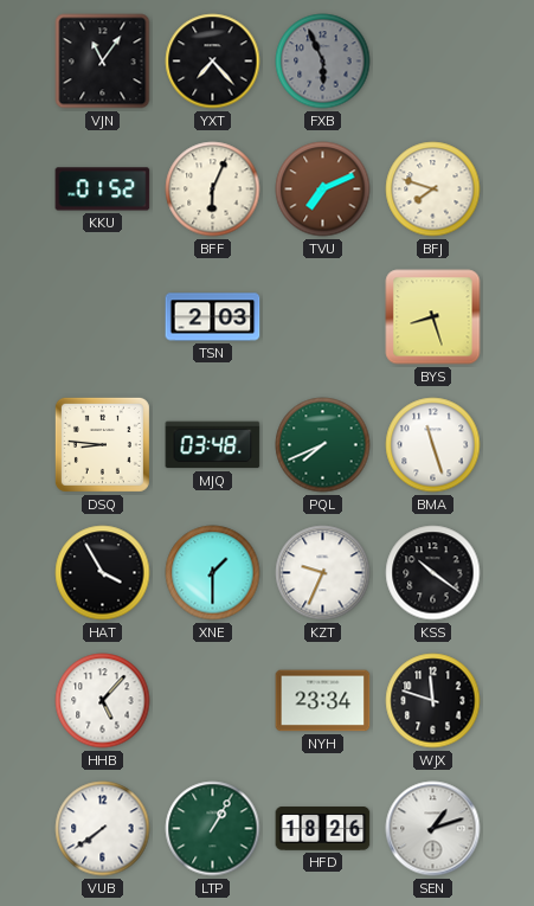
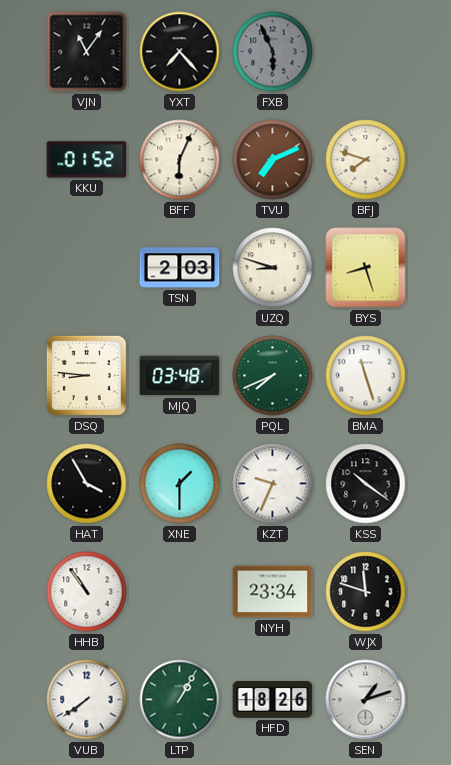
UZQ: none -> 8:48
HHB: 5:07 -> 10:54
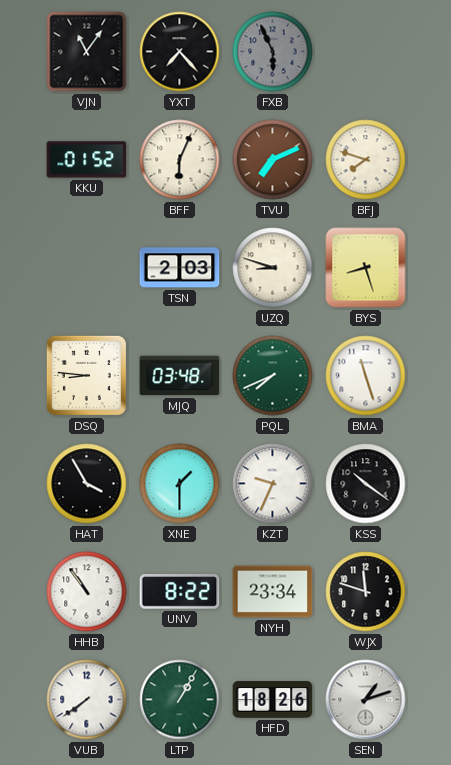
UNV: none -> 8:22
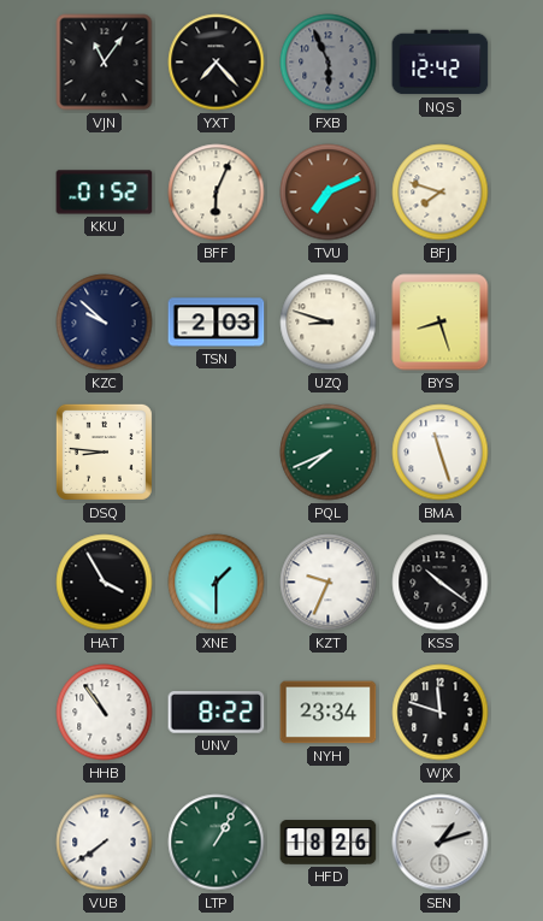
NQS: none -> 12:42
KZC: none -> 9:52
MJQ: 03:48 -> none
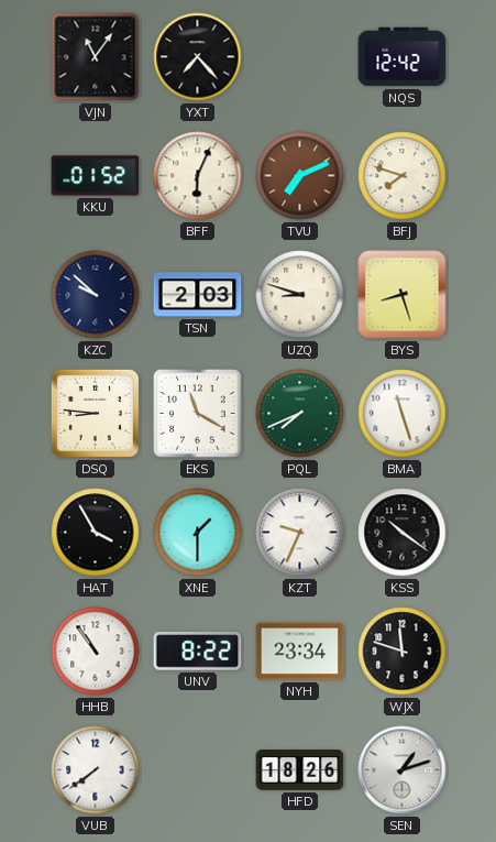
FXB: 5:56 -> none
EKS: none -> 11:20
LTP: 1:05 -> none
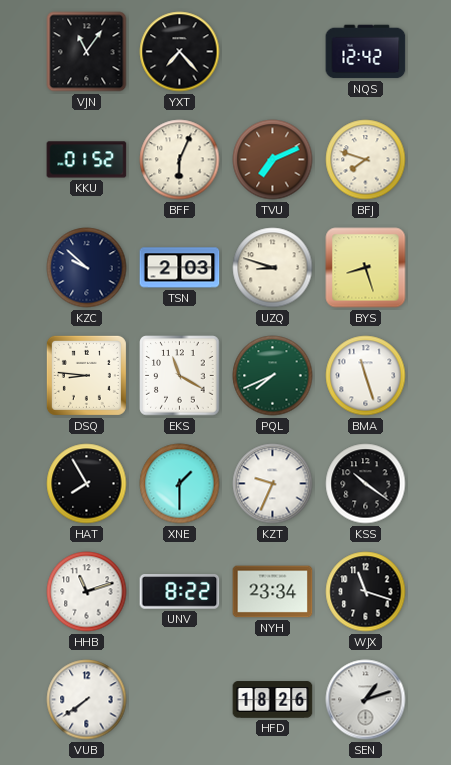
HAT: 3:55 -> 7:55
HHB: 10:54 -> 11:12
WJX: 11:48 -> 11:18
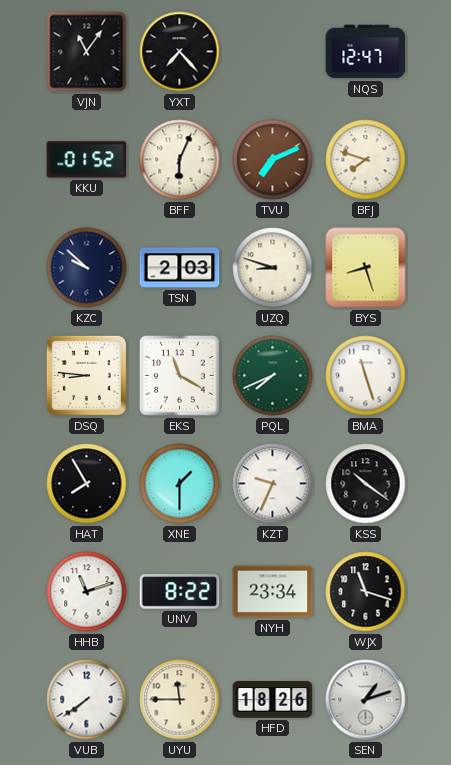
NQS: 12:42 -> 12:47
UYU: none -> 11:45
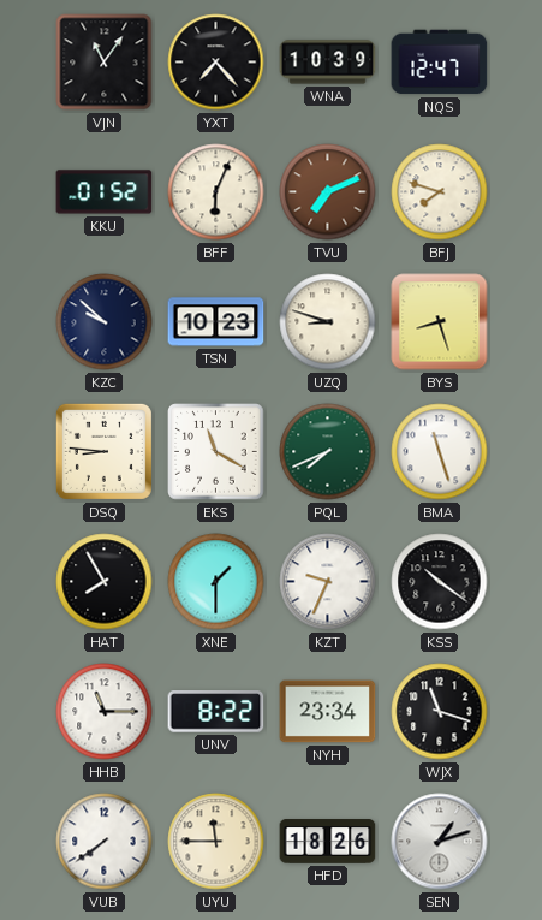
WNA: none -> 10:39
TSN: 2:03 -> 10:23
HHB: 11:12 -> 11:15
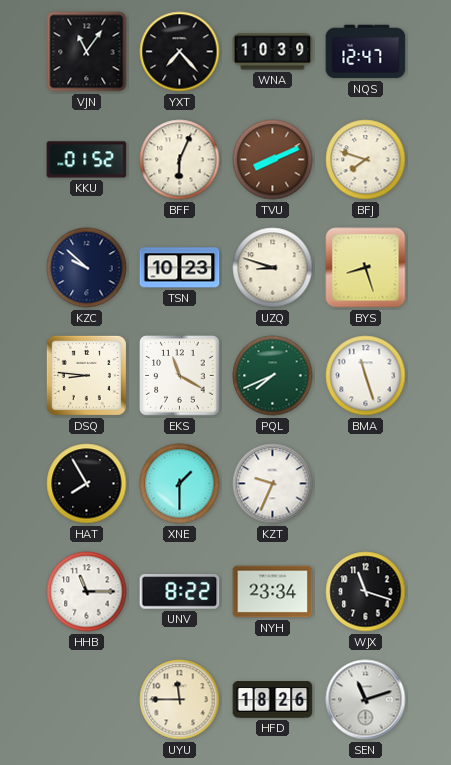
TVU: 7:11 -> 8:11
KSS: 10:21 -> none
VUB: 7:39 -> none
SEN: 1:12 -> 11:12
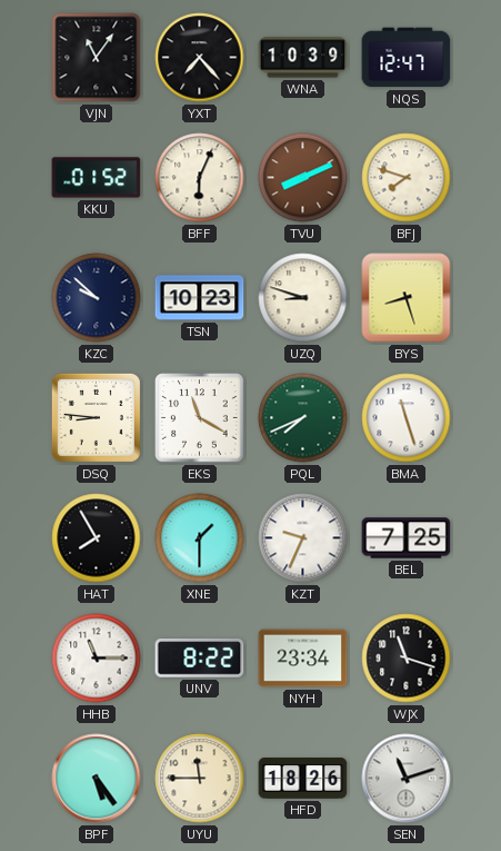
BEL: none -> 7:25
BPF: none -> 5:24
